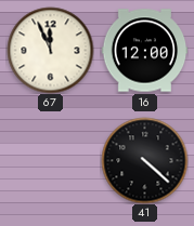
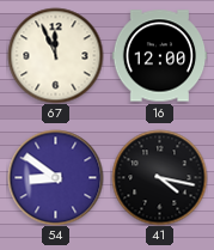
54: none -> 8:51
41: 4:22 -> 4:17
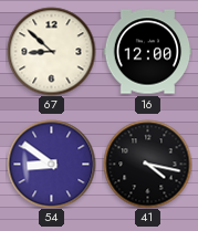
67: 11:56 -> 8:52
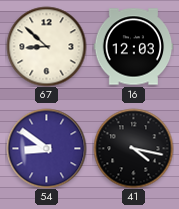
16: 12:00 -> 12:03
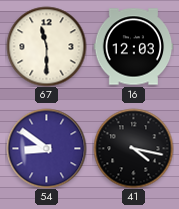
67: 8:52 -> 11:30
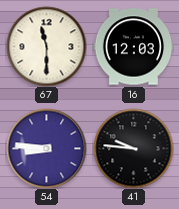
54: 8:51 -> 8:46
41: 4:17 -> 9:46
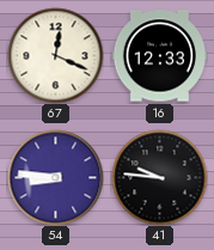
67: 11:30 -> 12:19
16: 12:03 -> 12:33
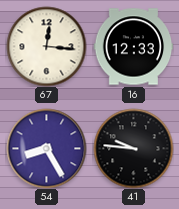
67: 12:19 -> 12:16
54: 8:46 -> 8:25
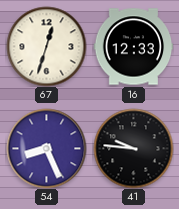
67: 12:16 -> 12:33
54: 8:25 -> 8:26
